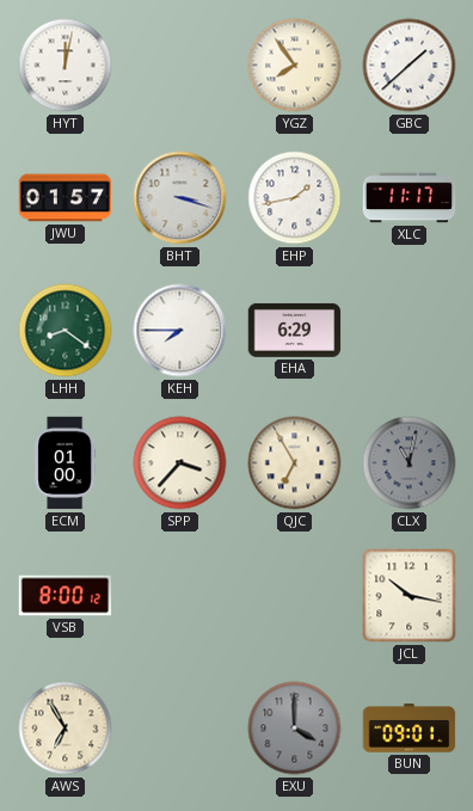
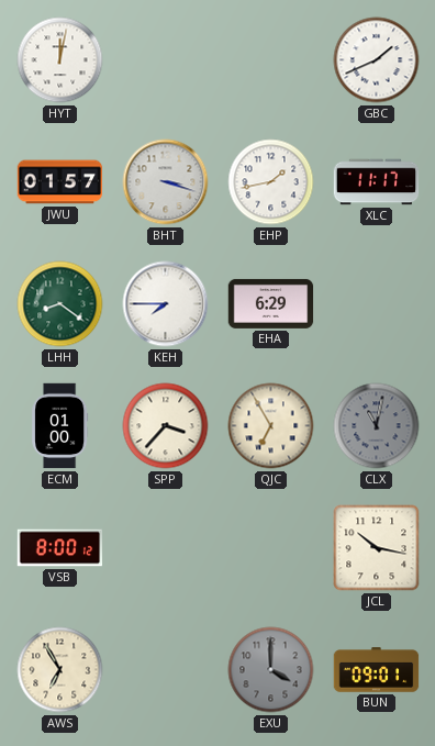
YGZ: 7:54 -> none
GBC: 1:38 -> 1:41
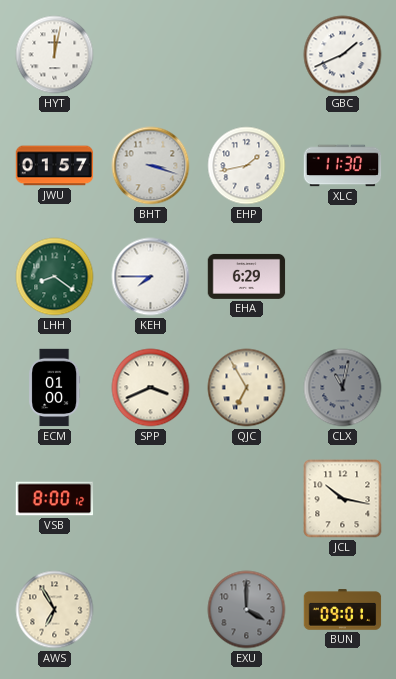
XLC: 11:17 -> 11:30
SPP: 3:37 -> 3:41
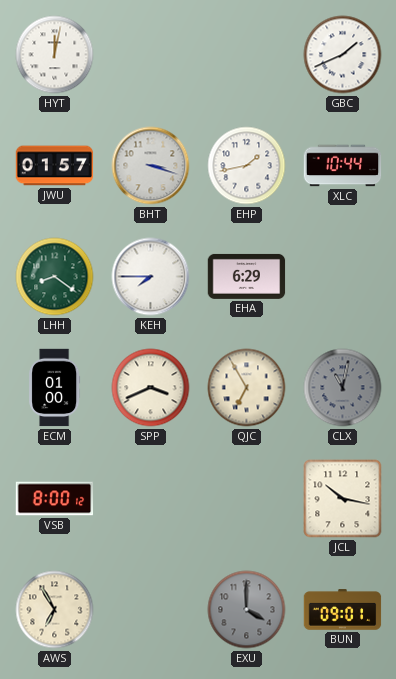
XLC: 11:30 -> 10:44
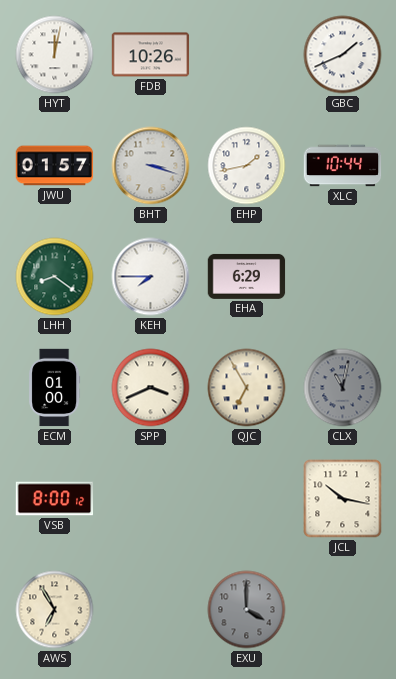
FDB: none -> 10:26
BUN: 09:01 -> none
